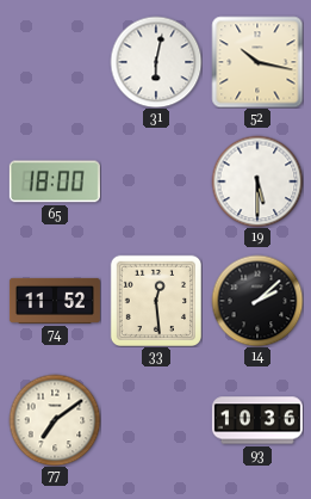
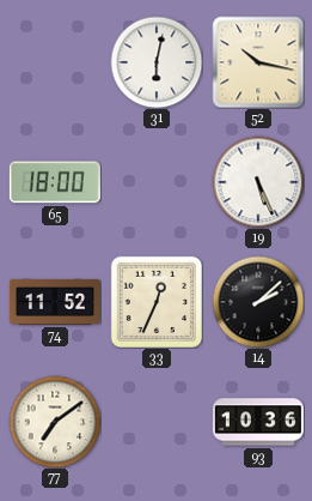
19: 5:30 -> 5:26
33: 12:29 -> 12:34
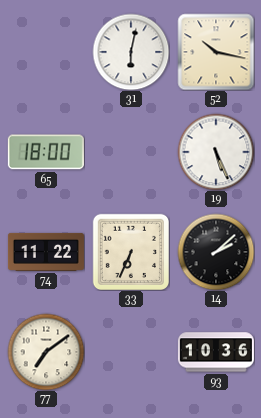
74: 11:52 -> 11:22
33: 12:34 -> 6:34
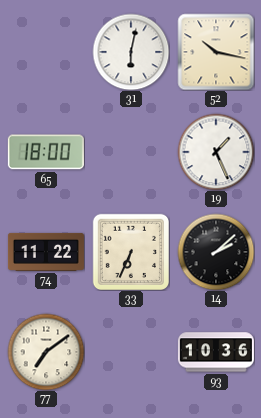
19: 5:26 -> 1:26
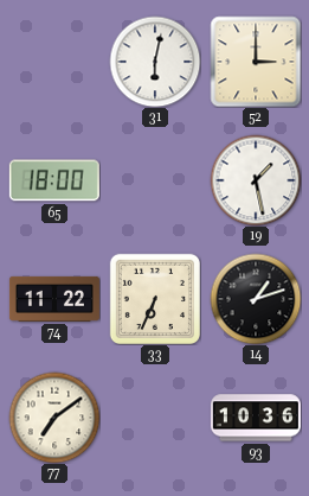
52: 10:17 -> 3:00
19: 1:26 -> 1:28
14: 2:08 -> 1:12
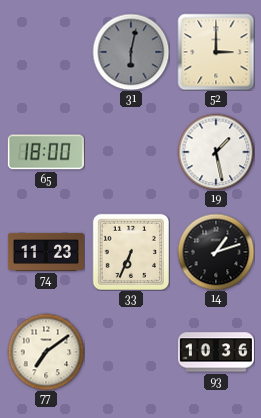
31 dial: white -> grey
74: 11:22 -> 11:23
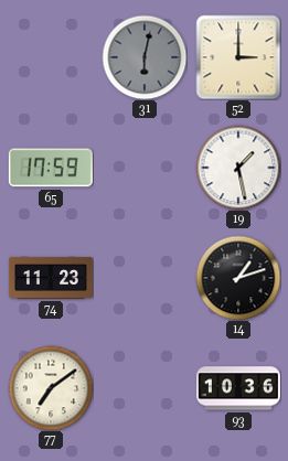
65: 18:00 -> 17:59
33: 6:34 -> none
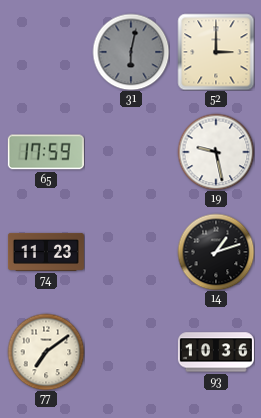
19: 1:28 -> 9:28
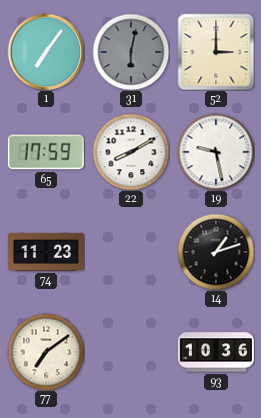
1: none -> 7:06
22: none -> 8:10
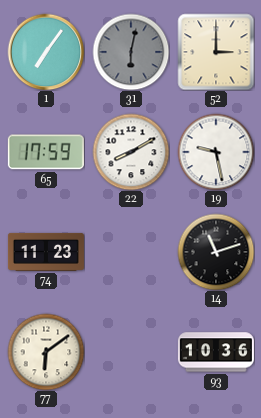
14: 1:12 -> 11:12
77: 7:09 -> 6:09
